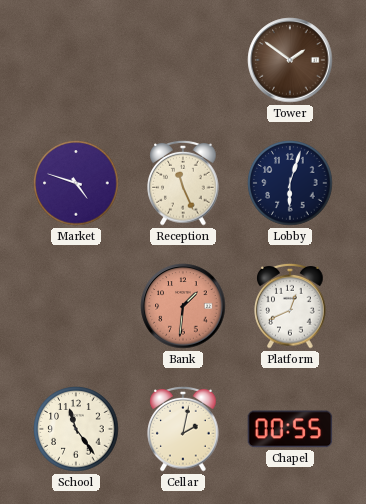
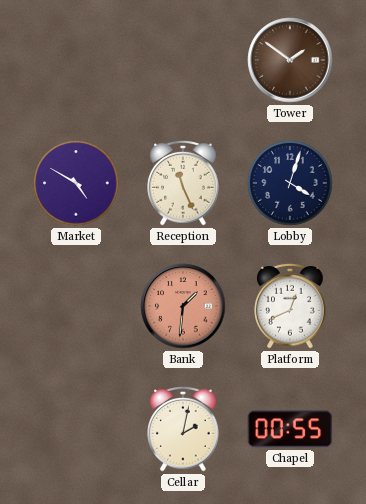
Market: 4:48 -> 4:50
Lobby: 6:03 -> 4:03
School: 11:24 -> none
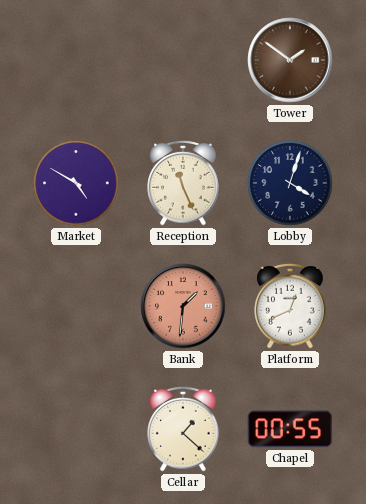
Cellar: 2:02 -> 1:22
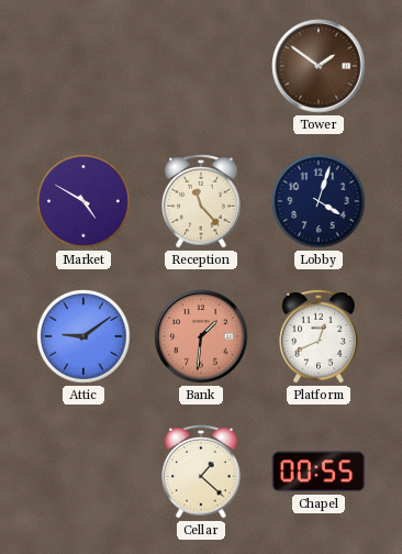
Reception: 11:26 -> 11:23
Attic: none -> 9:09
